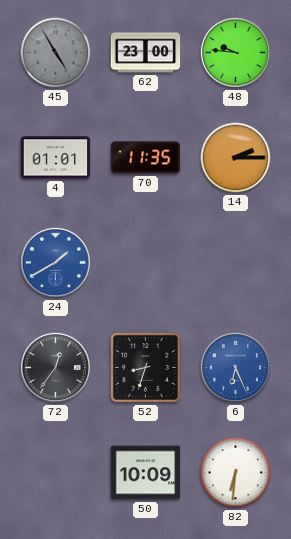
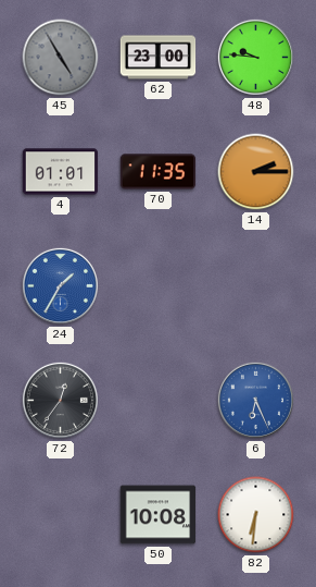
24: 1:40 -> 1:35
52: 8:33 -> none
50: 10:09 -> 10:08
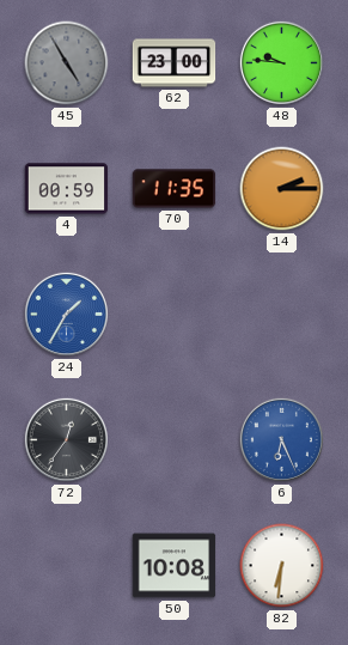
4: 01:01 -> 00:59
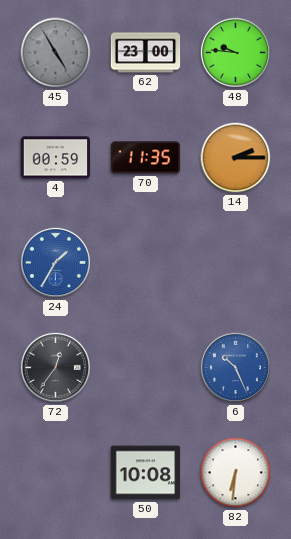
6: 6:26 -> 10:26
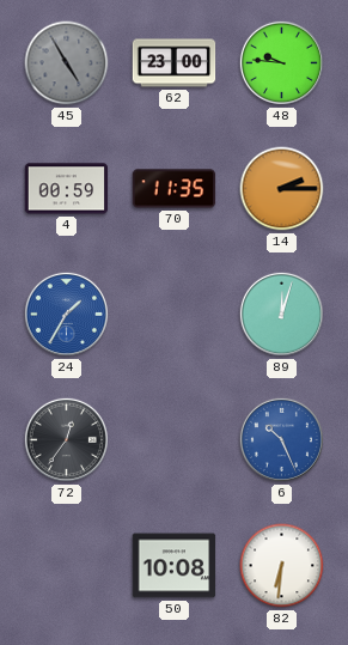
89: none -> 12:03
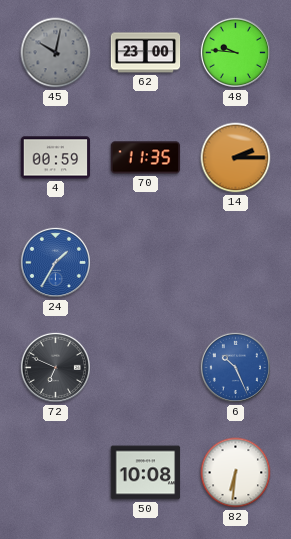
45: 4:55 -> 10:02
89: 12:03 -> none
72: 12:36 -> 6:49
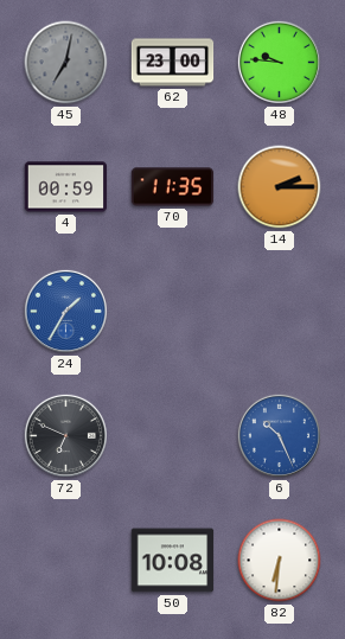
45: 10:02 -> 7:02
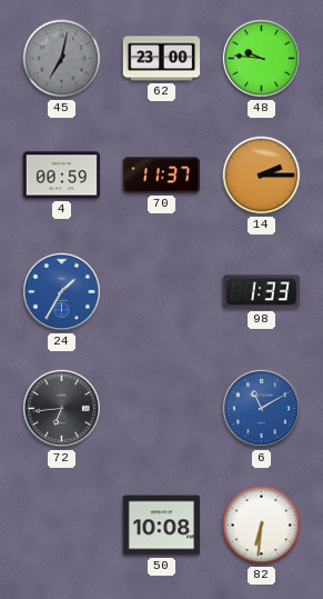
70: 11:35 -> 11:37
98: none -> 1:33
72: 6:49 -> 6:44
6: 10:26 -> 11:10
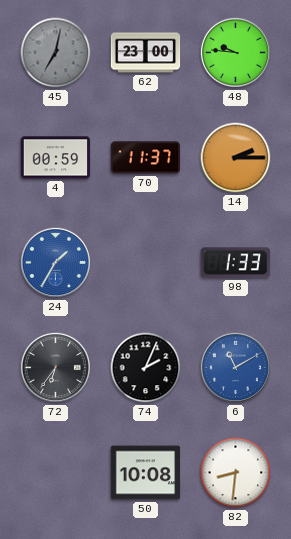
72: 6:44 -> 6:36
74: none -> 2:04
82: 6:31 -> 8:31
